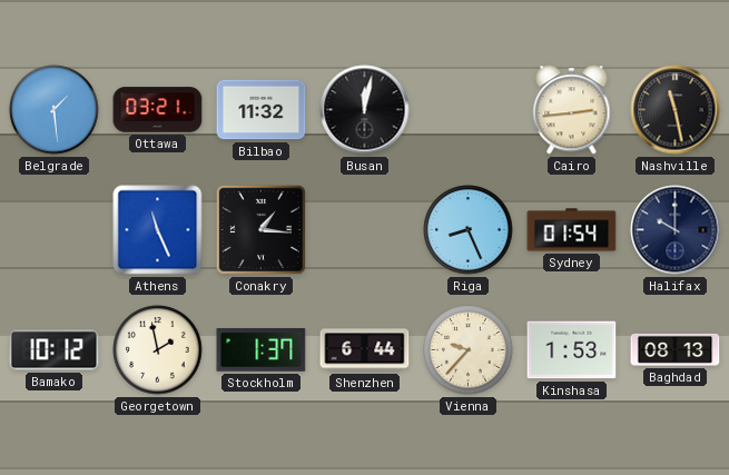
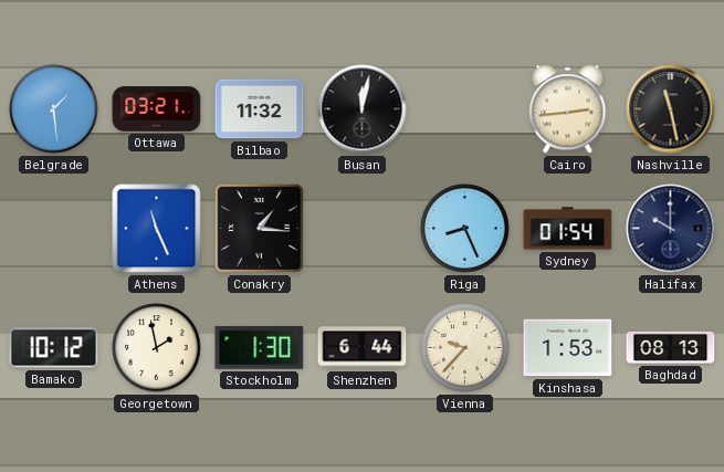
Stockholm: 1:37 -> 1:30
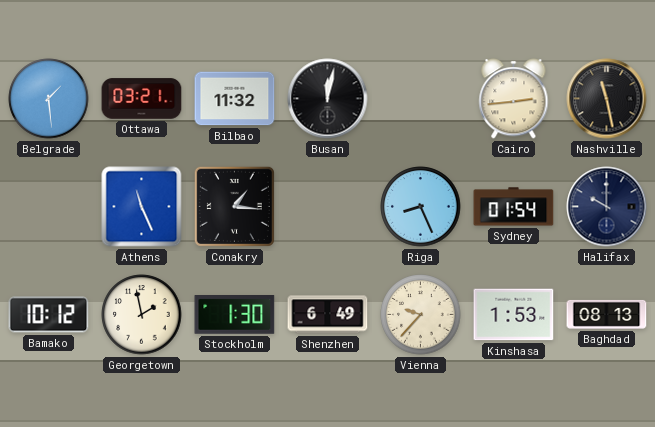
Shenzhen: 6:44 -> 6:49
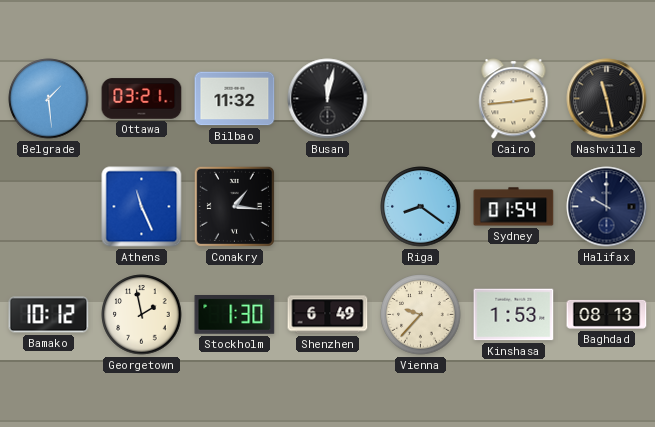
Riga: 8:26 -> 8:21
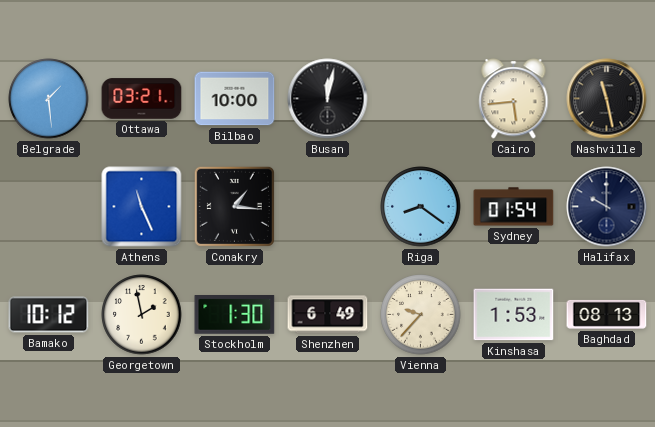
Bilbao: 11:32 -> 10:00
Cairo: 2:44 -> 5:44
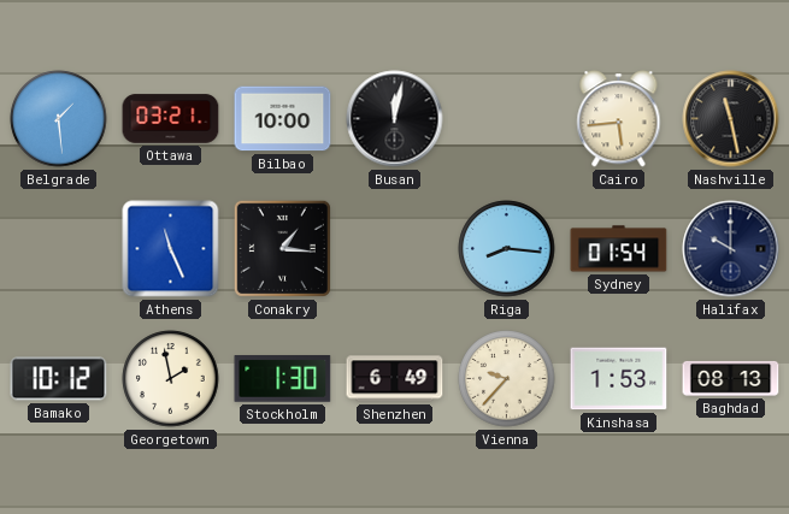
Riga: 8:21 -> 8:16
